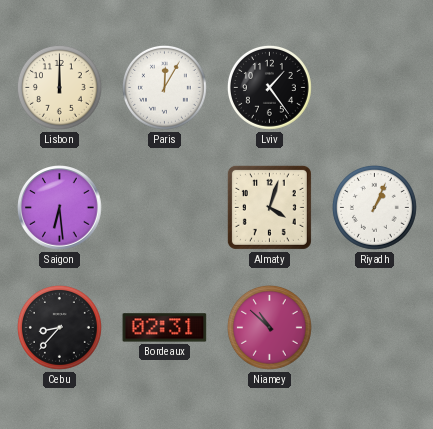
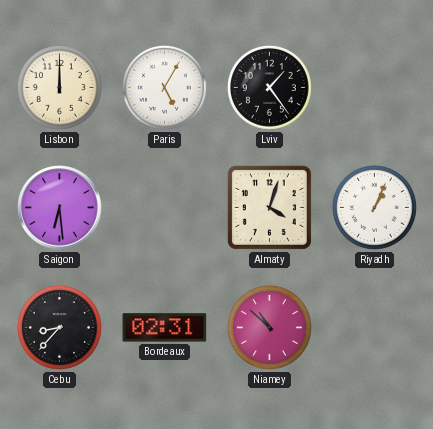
Paris: 12:05 -> 5:05
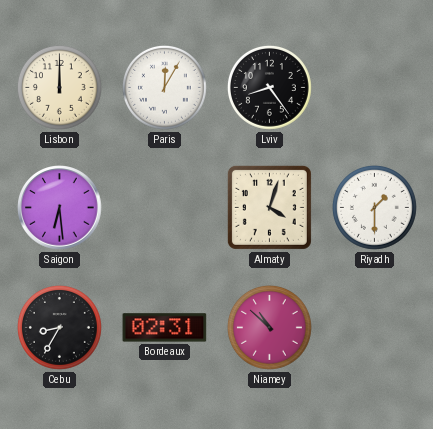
Paris: 5:05 -> 12:05
Lviv: 1:24 -> 8:24
Riyadh: 1:04 -> 1:30
Cebu: 8:37 -> 8:35
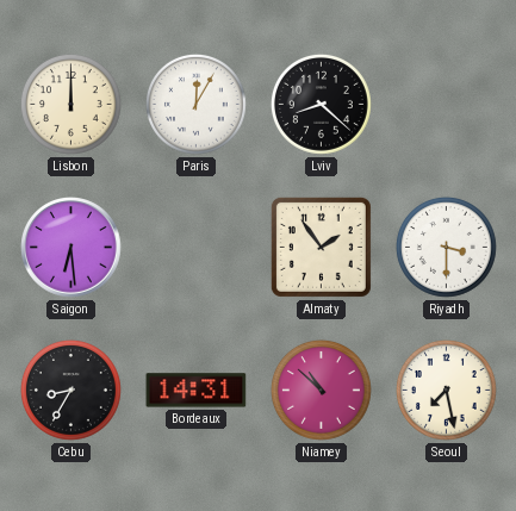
Lviv: 8:24 -> 8:22
Almaty: 4:03 -> 1:54
Riyadh: 1:30 -> 3:30
Bordeaux: 02:31 -> 14:31
Seoul: none -> 7:28
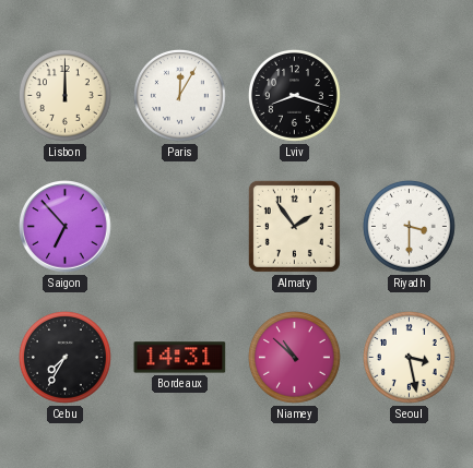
Lviv: 8:22 -> 8:18
Saigon: 6:29 -> 6:53
Cebu: 8:35 -> 7:35
Seoul: 7:28 -> 3:28
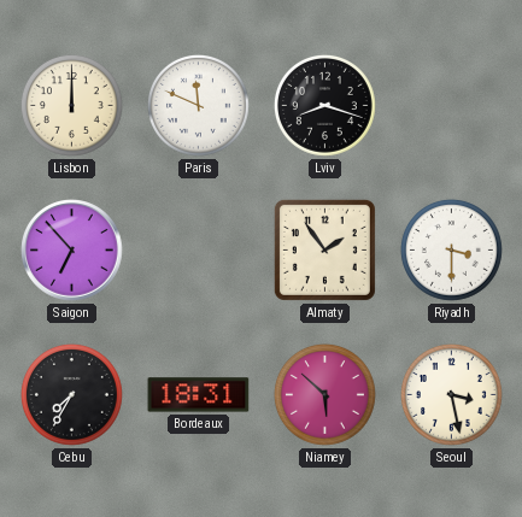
Paris: 12:05 -> 11:49
Bordeaux: 14:31 -> 18:31
Niamey: 10:52 -> 5:52
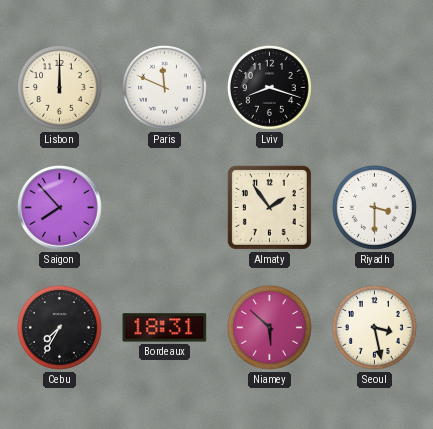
Saigon: 6:53 -> 7:53
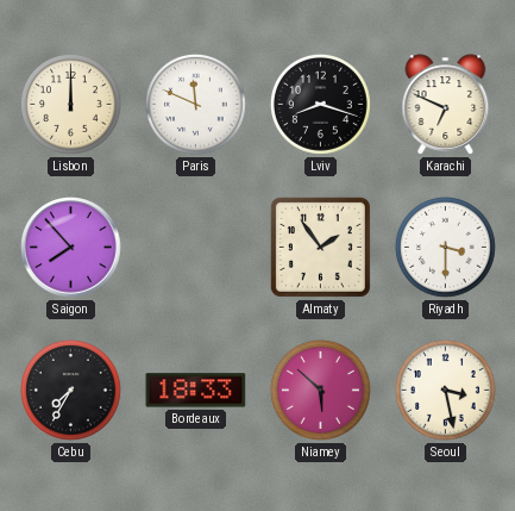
Karachi: none -> 6:49
Bordeaux: 18:31 -> 18:33
